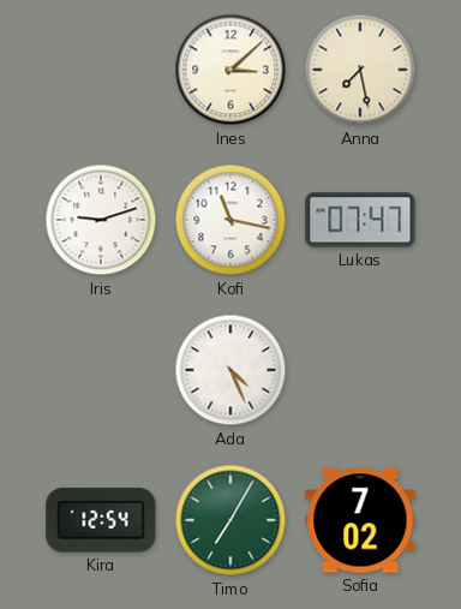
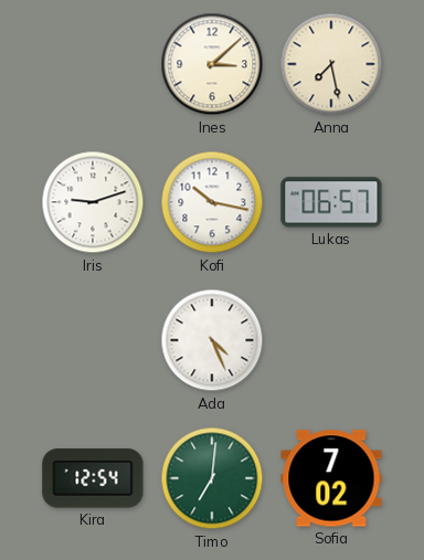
Kofi: 11:17 -> 10:17
Lukas: 07:47 -> 06:57
Timo: 7:05 -> 7:01
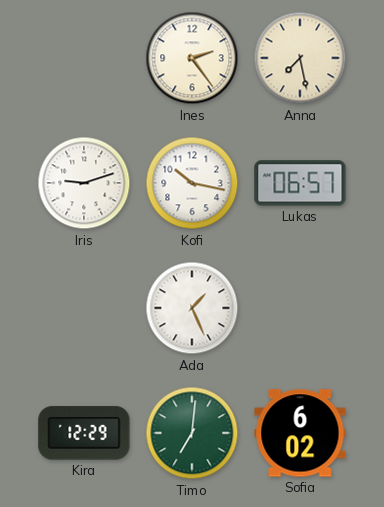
Ines: 3:08 -> 2:24
Ada: 4:26 -> 1:26
Kira: 12:54 -> 12:29
Sofia: 7:02 -> 6:02
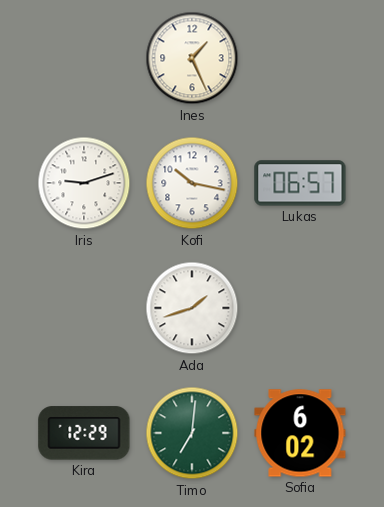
Ines: 2:24 -> 1:26
Anna: 7:28 -> none
Ada: 1:26 -> 1:42
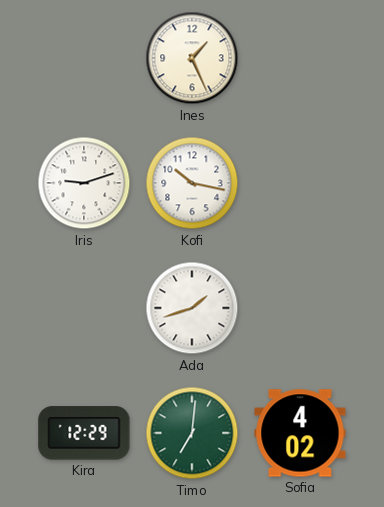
Lukas: 06:57 -> none
Sofia: 6:02 -> 4:02
